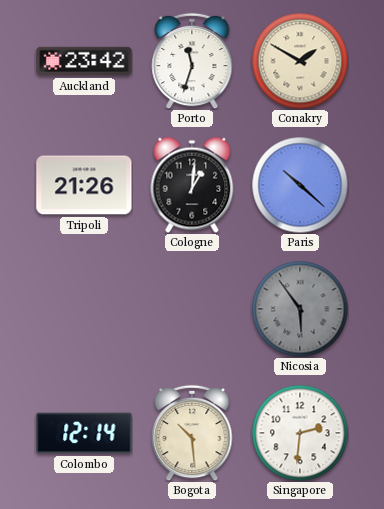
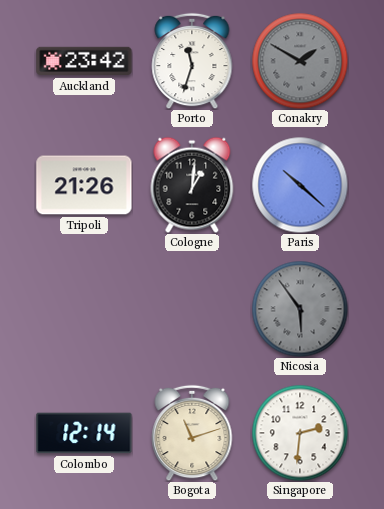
Conakry dial: cream -> grey
Bogota: 10:29 -> 11:12
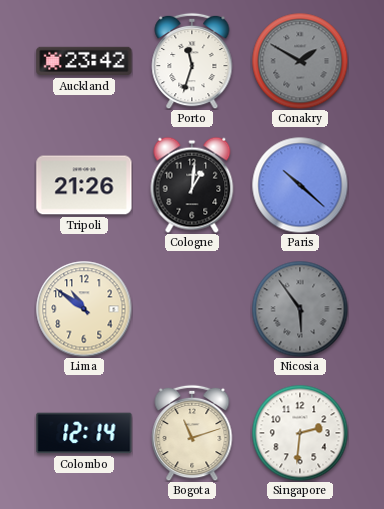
Lima: none -> 10:51
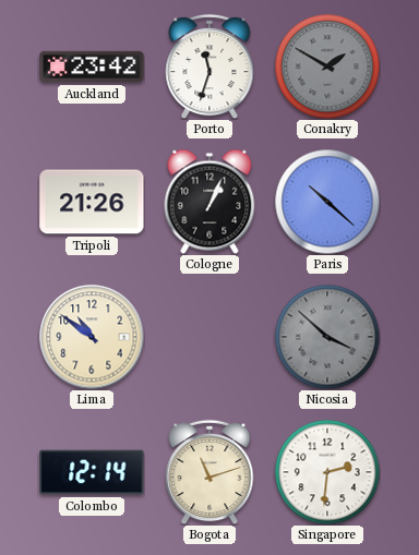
Cologne: 1:01 -> 1:04
Nicosia: 5:54 -> 3:52
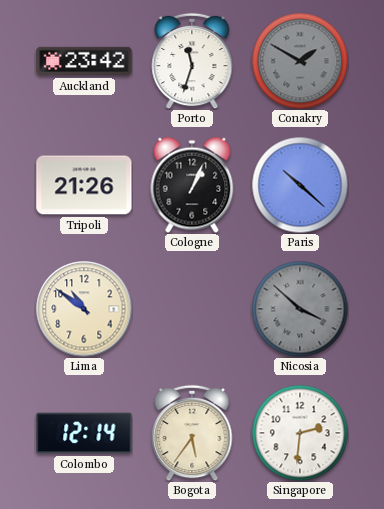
Bogota: 11:12 -> 5:36
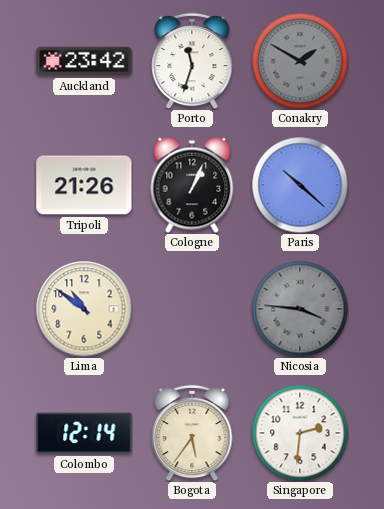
Nicosia: 3:52 -> 3:46
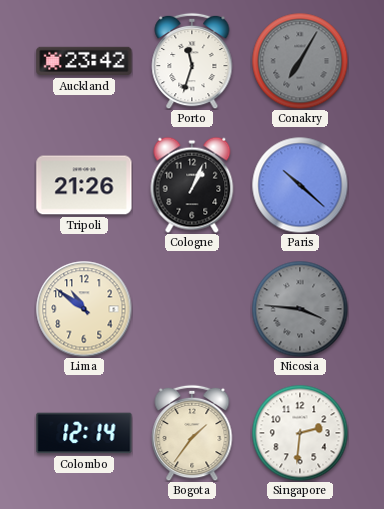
Conakry: 1:50 -> 7:05
Bogota: 5:36 -> 1:36
